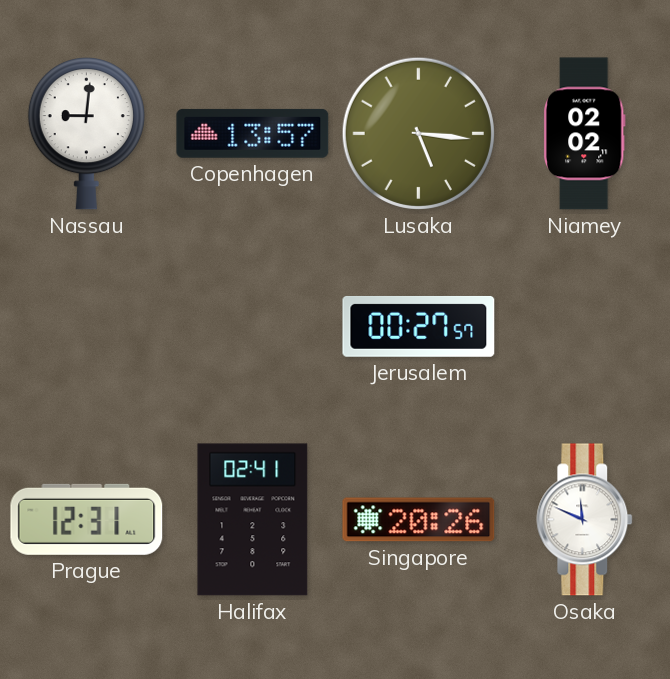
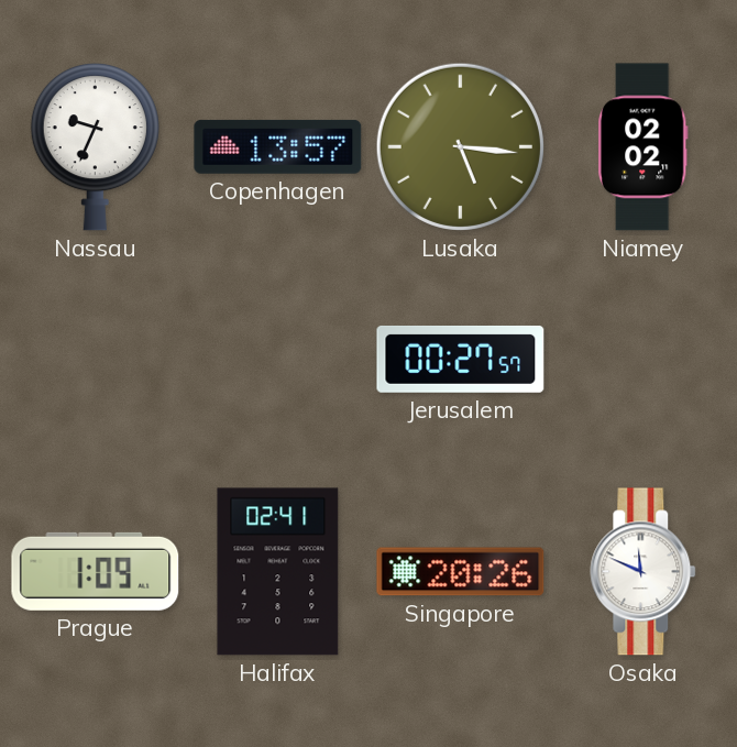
Nassau: 9:01 -> 9:34
Prague: 12:31 -> 1:09
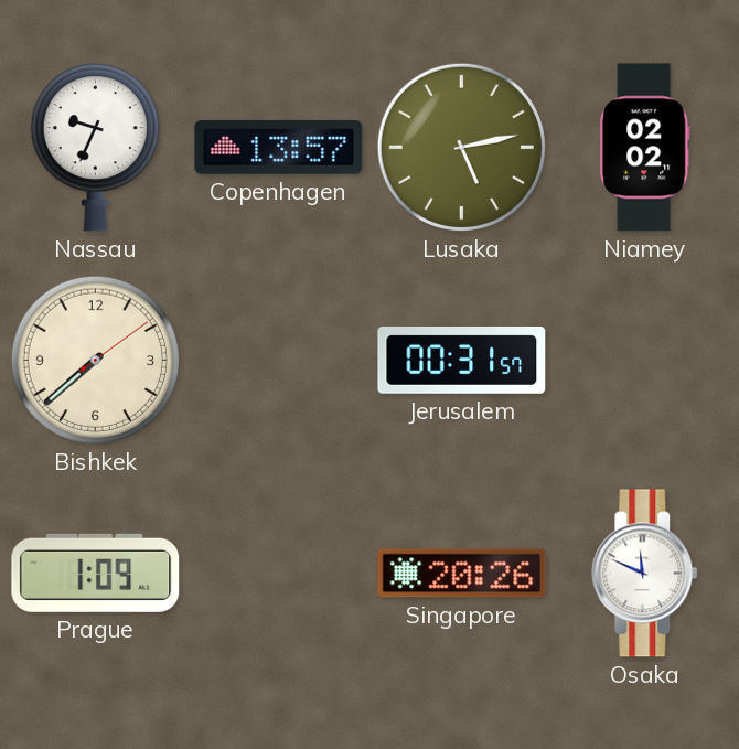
Lusaka: 5:16 -> 5:13
Bishkek: none -> 7:38
Jerusalem: 00:27 -> 00:31
Halifax: 02:41 -> none
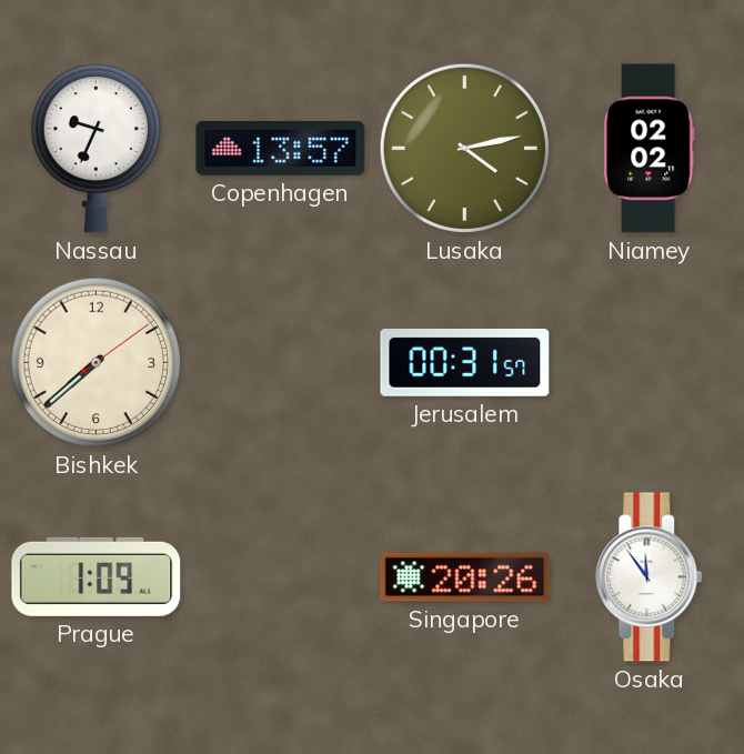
Lusaka: 5:13 -> 4:13
Osaka: 11:49 -> 11:54
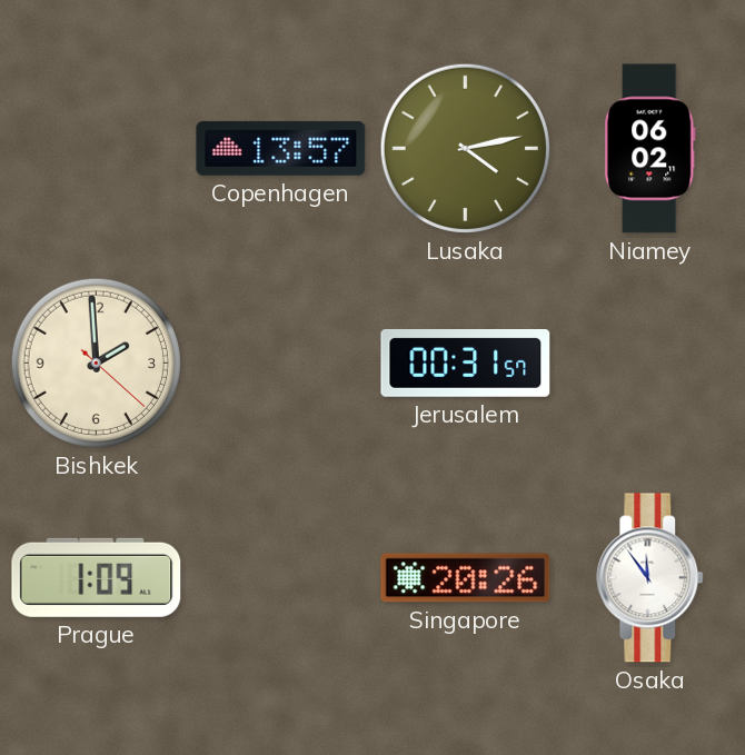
Nassau: 9:34 -> none
Niamey: 02:02 -> 06:02
Bishkek: 7:38 -> 1:59
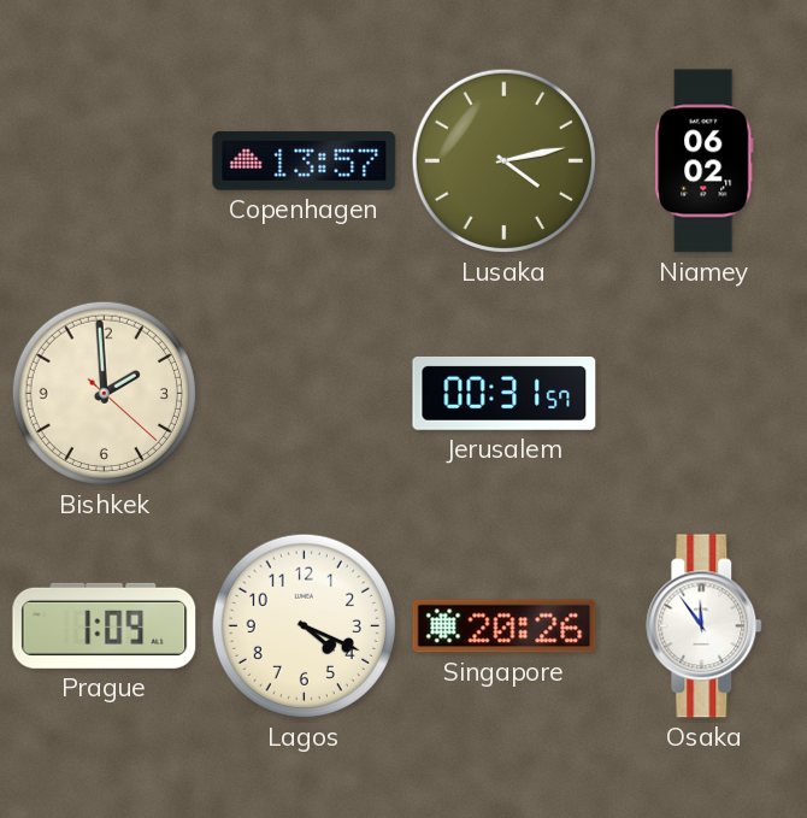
Lagos: none -> 4:19
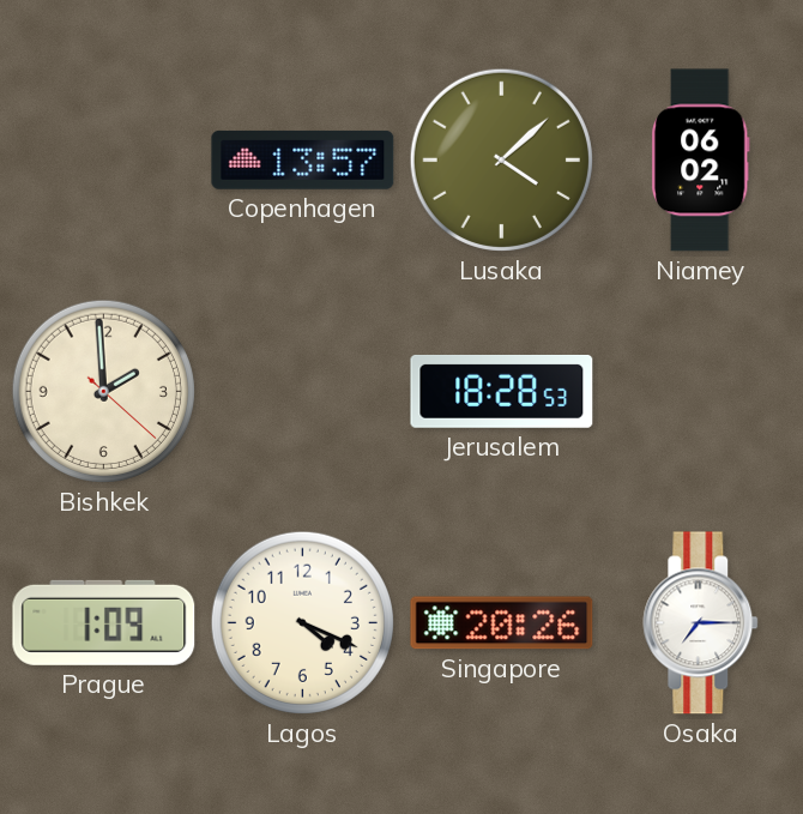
Lusaka: 4:13 -> 4:08
Jerusalem: 00:31 -> 18:28
Osaka: 11:54 -> 7:15
